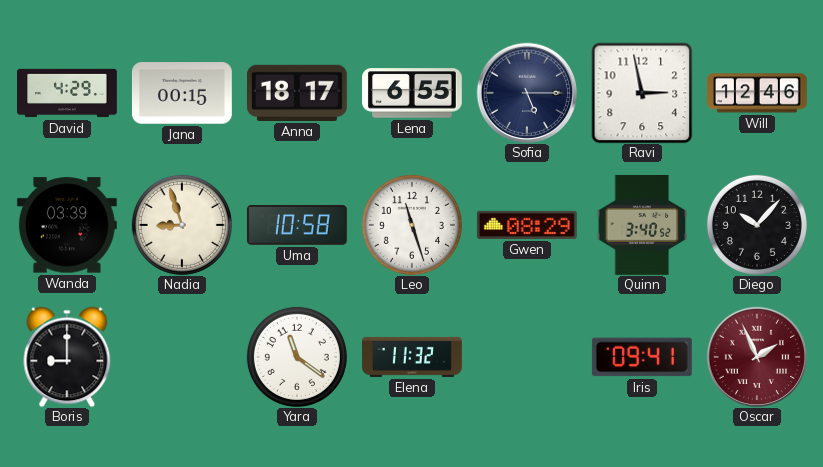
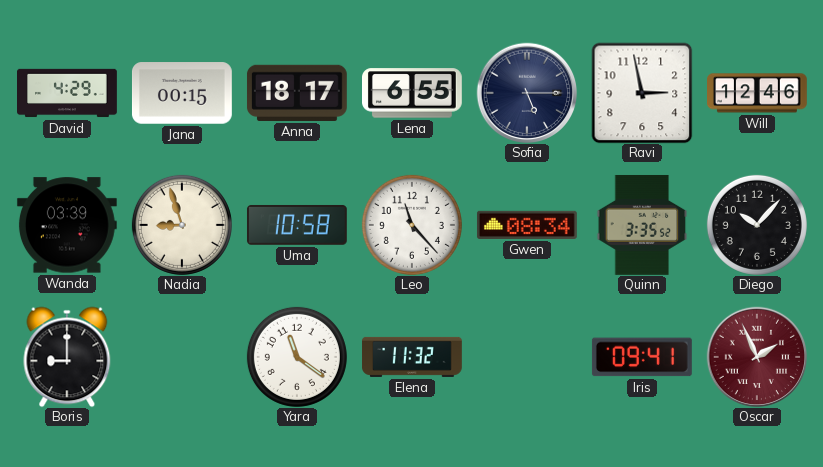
Leo: 11:27 -> 11:23
Gwen: 08:29 -> 08:34
Quinn: 3:40 -> 3:35
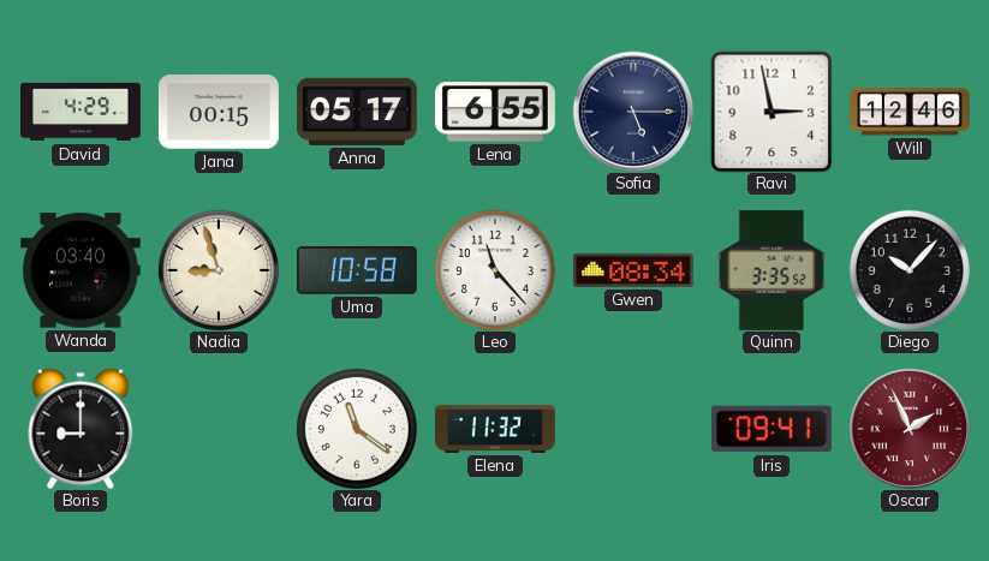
Anna: 18:17 -> 05:17
Wanda: 03:39 -> 03:40
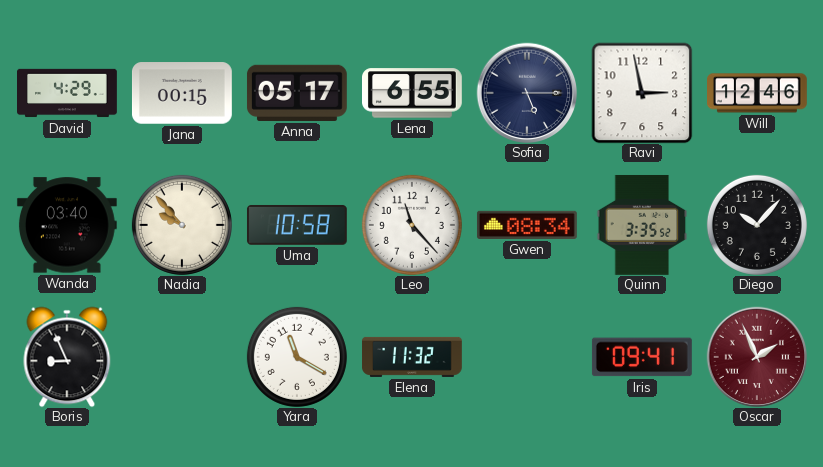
Nadia: 8:57 -> 9:53
Boris: 9:00 -> 8:56
Yara: 11:21 -> 11:20
